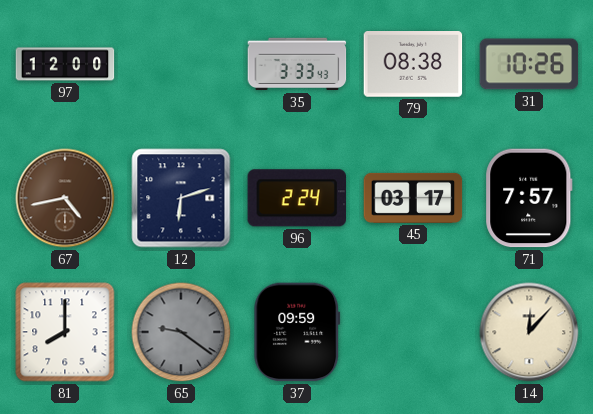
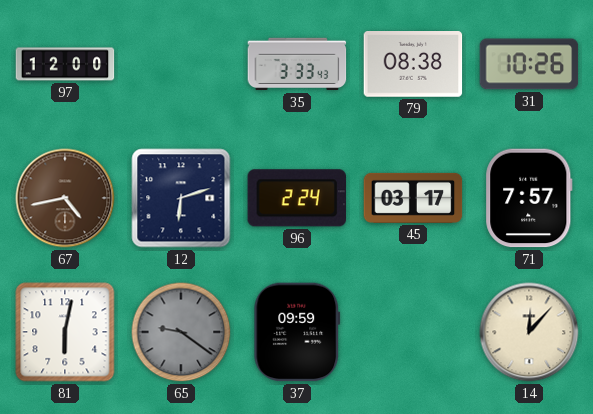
81: 8:00 -> 6:02
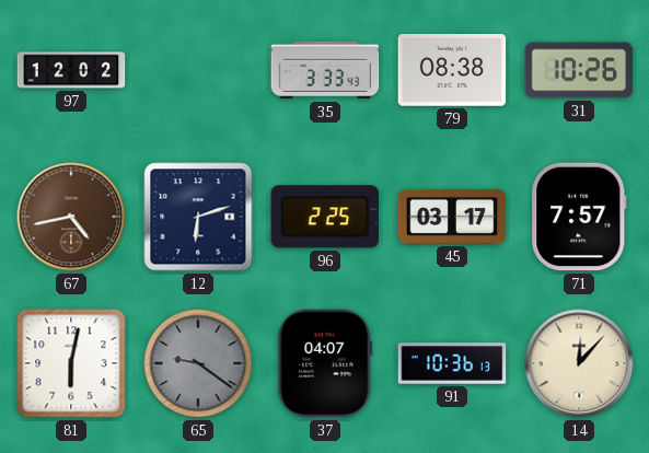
97: 12:00 -> 12:02
96: 2:24 -> 2:25
37: 09:59 -> 04:07
91: none -> 10:36
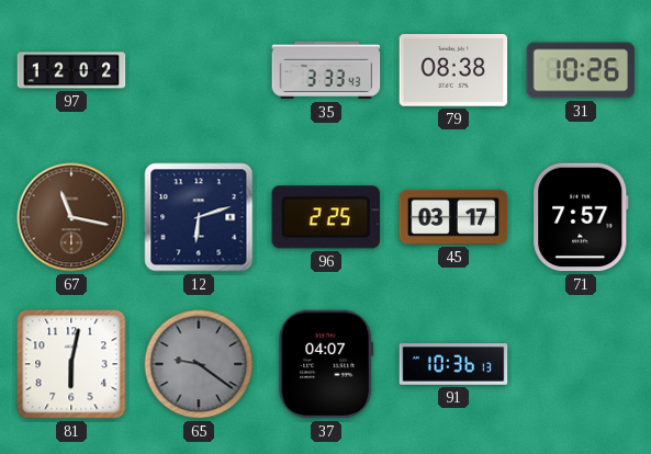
67: 4:43 -> 11:17
14: 12:07 -> none
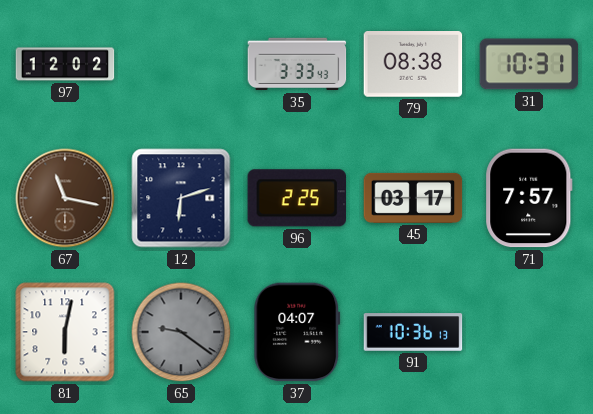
31: 10:26 -> 10:31
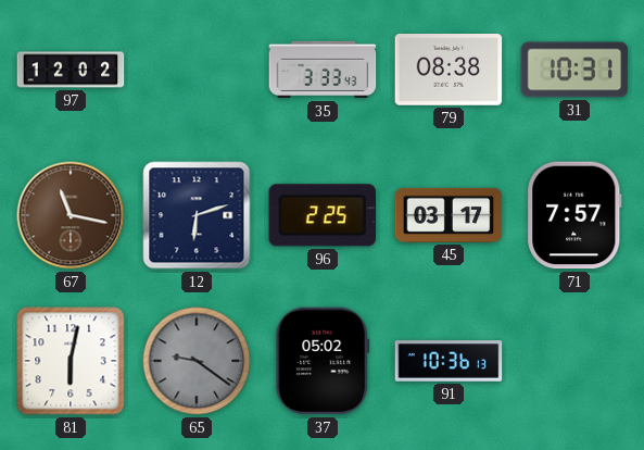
37: 04:07 -> 05:02
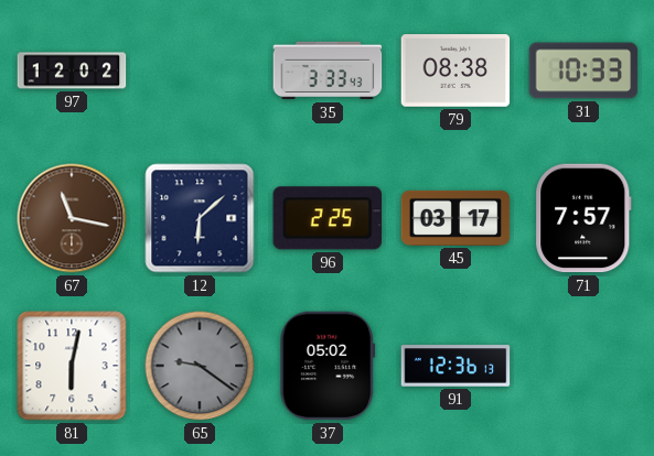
31: 10:31 -> 10:33
12: 6:12 -> 6:08
91: 10:36 -> 12:36
